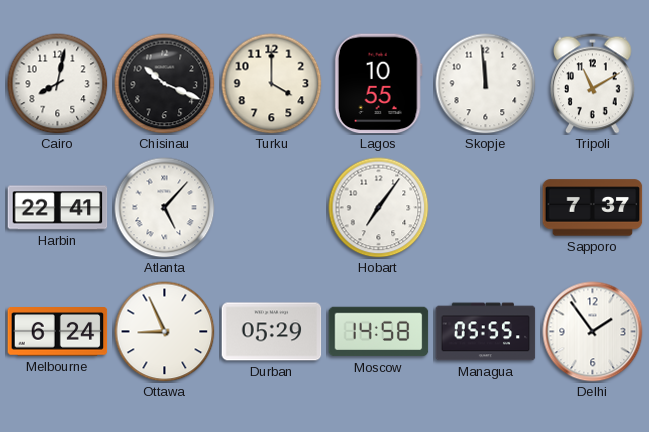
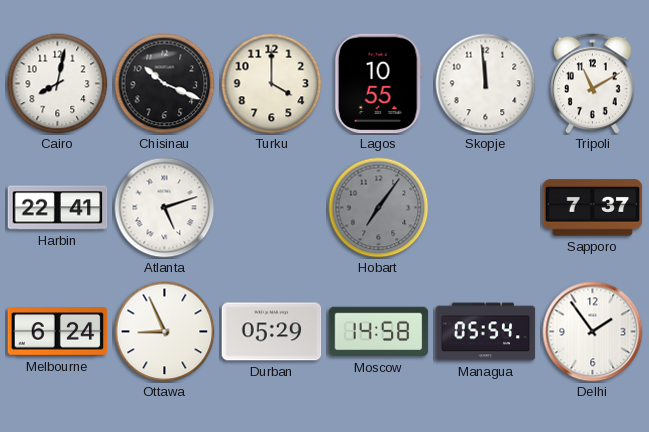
Atlanta: 5:07 -> 5:12
Hobart dial: white -> grey
Managua: 05:55 -> 05:54
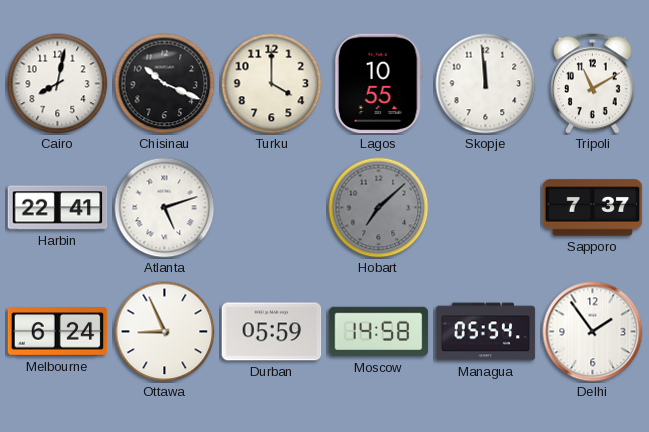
Hobart: 7:06 -> 7:08
Durban: 05:29 -> 05:59
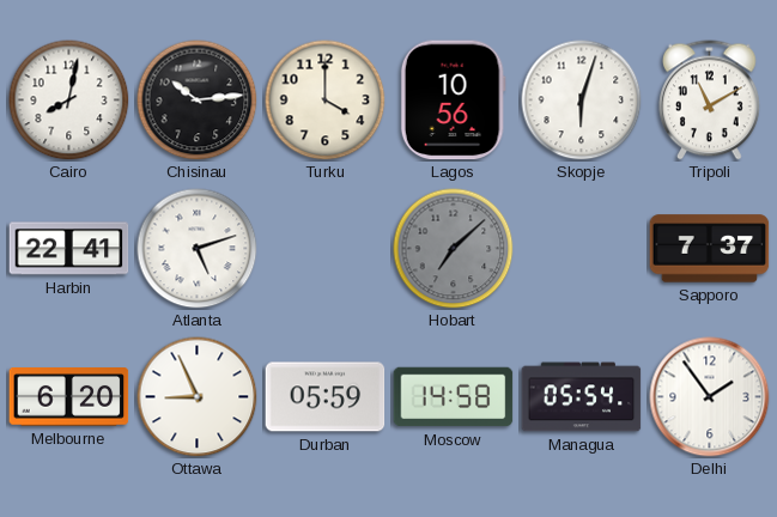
Chisinau: 10:19 -> 10:14
Lagos: 10:55 -> 10:56
Skopje: 11:59 -> 6:03
Melbourne: 6:24 -> 6:20
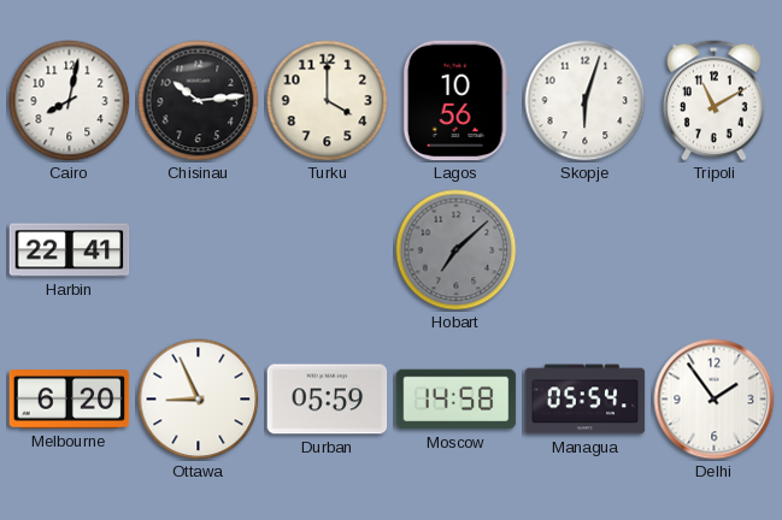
Atlanta: 5:12 -> none
Sapporo: 7:37 -> none
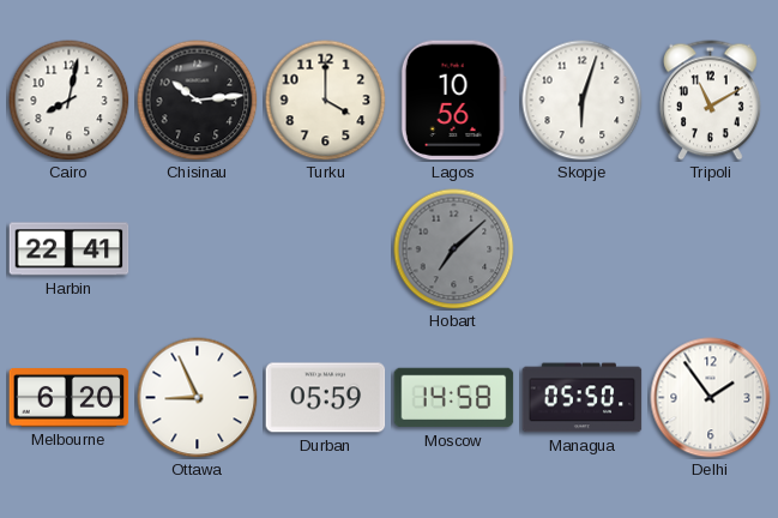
Managua: 05:54 -> 05:50
